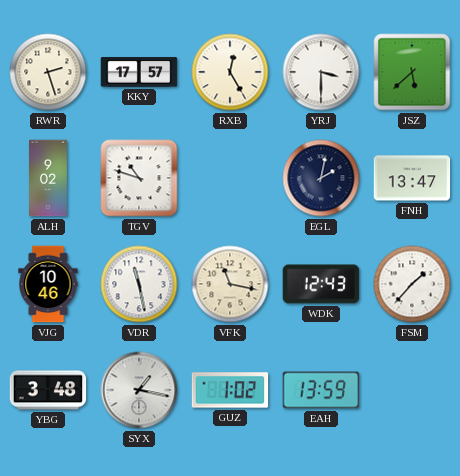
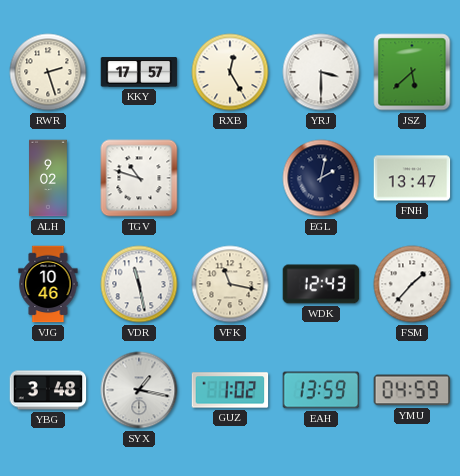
YMU: none -> 04:59
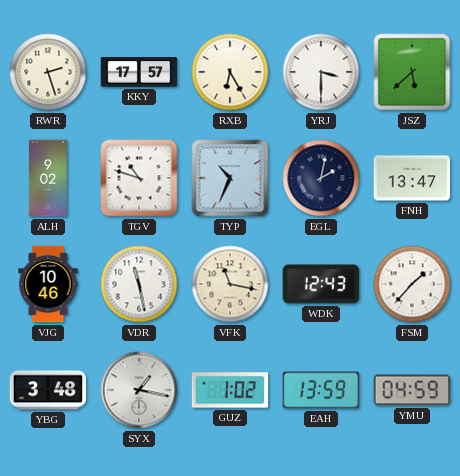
RXB: 12:25 -> 6:25
TYP: none -> 10:34
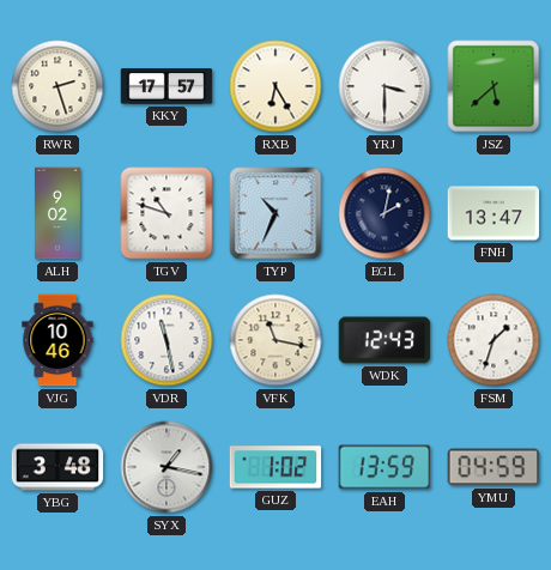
FSM: 1:37 -> 1:33
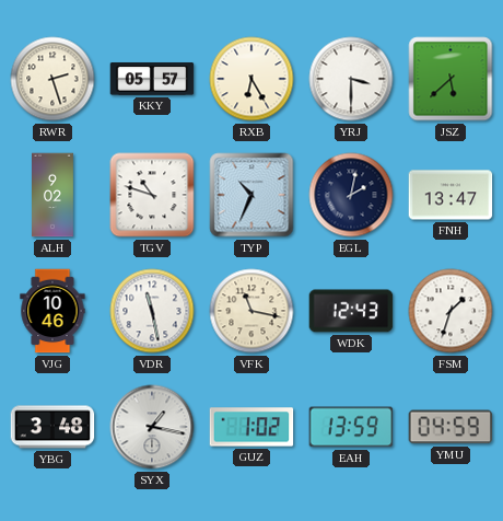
KKY: 17:57 -> 05:57
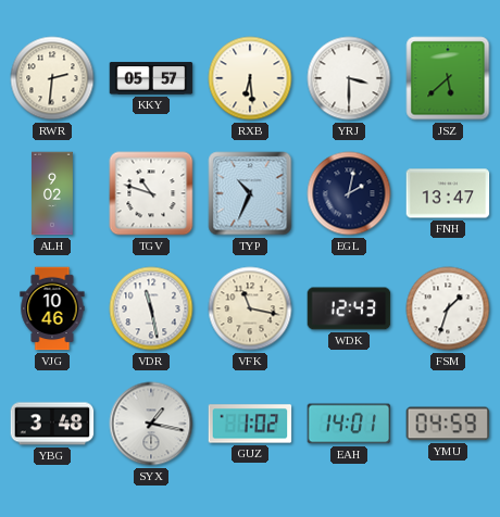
RWR: 2:27 -> 2:31
RXB: 6:25 -> 6:29
EAH: 13:59 -> 14:01
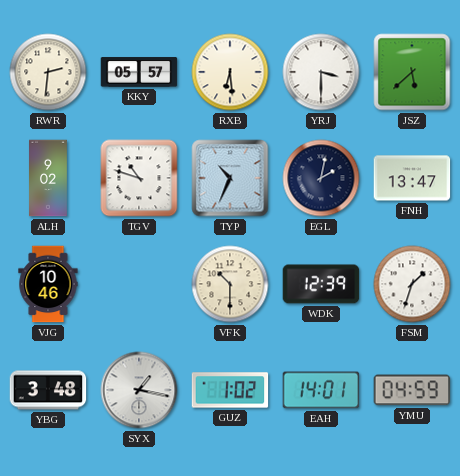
VDR: 11:28 -> none
VFK: 11:17 -> 10:30
WDK: 12:43 -> 12:39
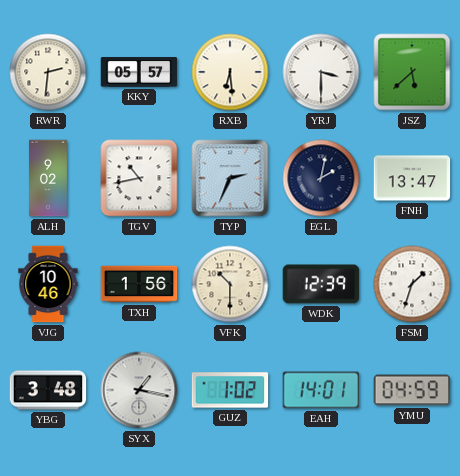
TGV: 10:48 -> 10:43
TYP: 10:34 -> 2:34
TXH: none -> 1:56
